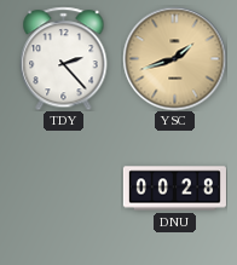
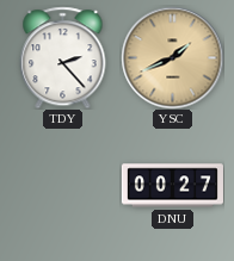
YSC: 1:42 -> 1:41
DNU: 00:28 -> 00:27
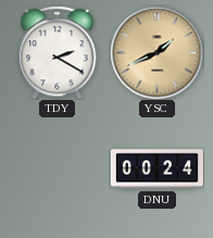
TDY: 2:23 -> 2:20
DNU: 00:27 -> 00:24
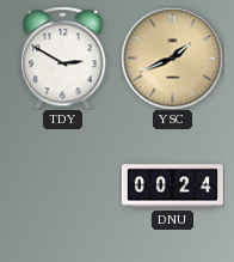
TDY: 2:20 -> 2:50
